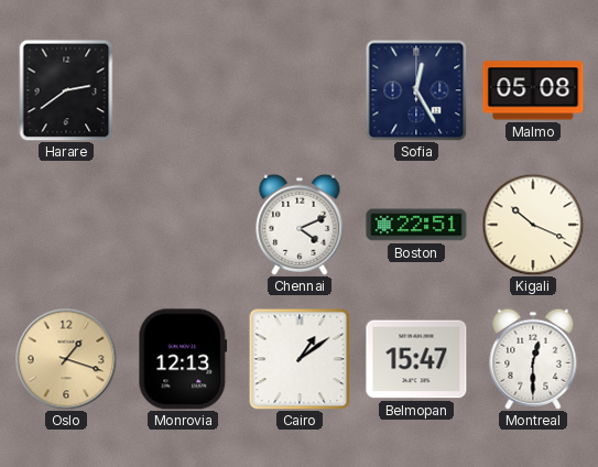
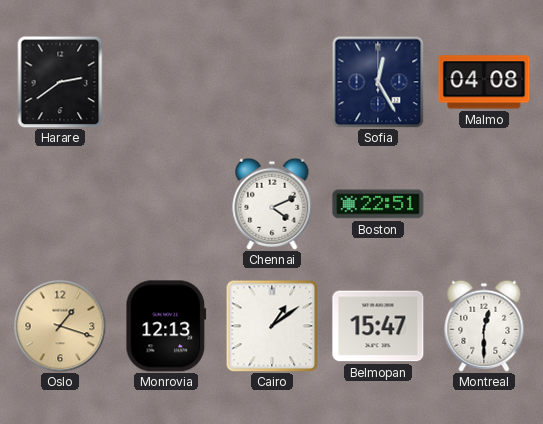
Malmo: 05:08 -> 04:08
Kigali: 10:19 -> none
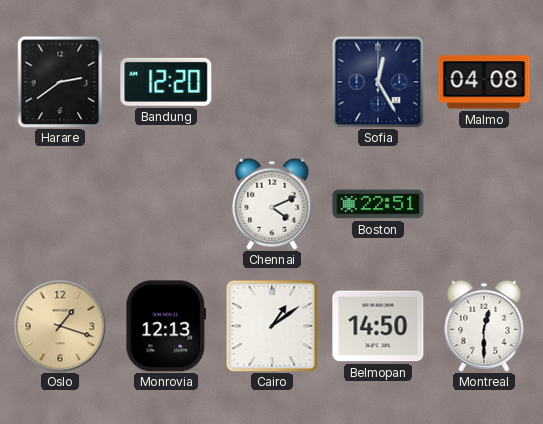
Bandung: none -> 12:20
Belmopan: 15:47 -> 14:50
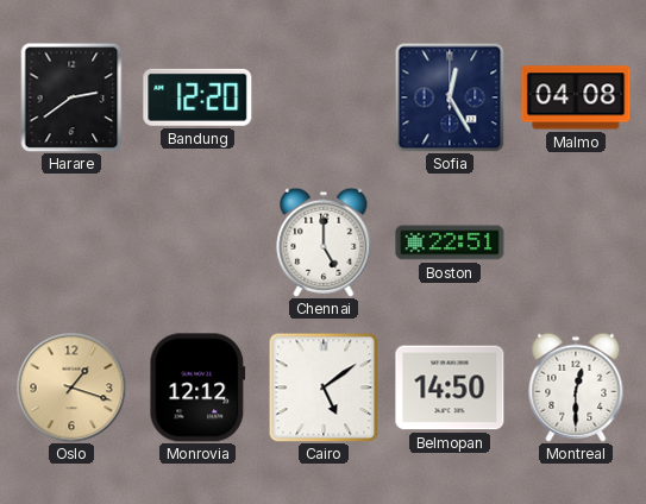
Chennai: 4:11 -> 5:00
Monrovia: 12:13 -> 12:12
Cairo: 1:09 -> 5:09
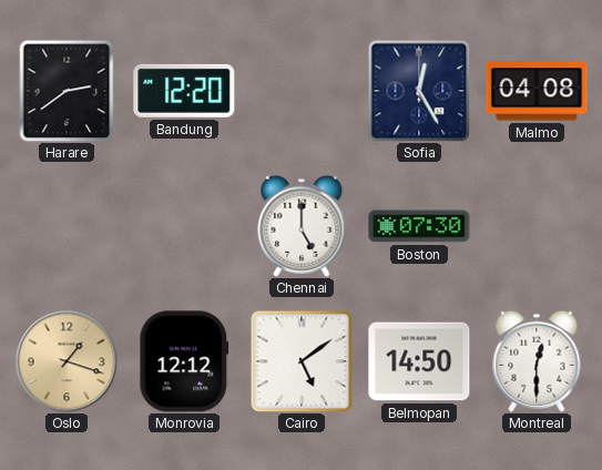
Boston: 22:51 -> 07:30
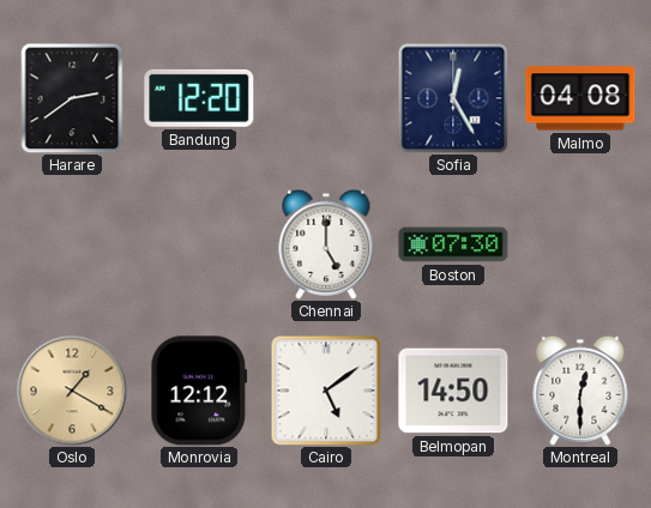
Oslo: 1:18 -> 1:20
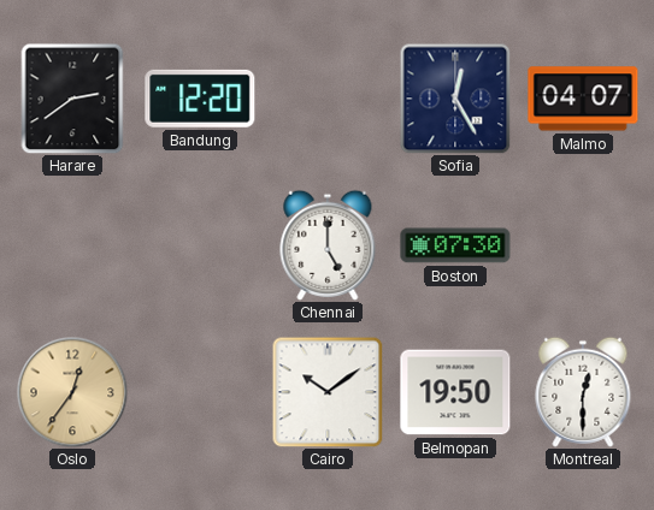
Malmo: 04:08 -> 04:07
Oslo: 1:20 -> 12:36
Monrovia: 12:12 -> none
Cairo: 5:09 -> 10:09
Belmopan: 14:50 -> 19:50
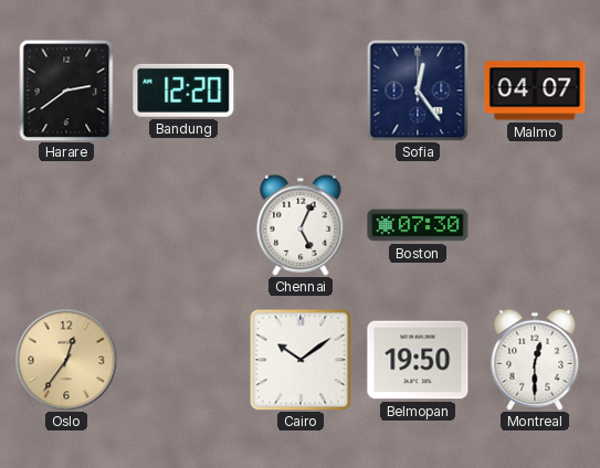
Sofia: 12:25 -> 12:24
Chennai: 5:00 -> 5:04
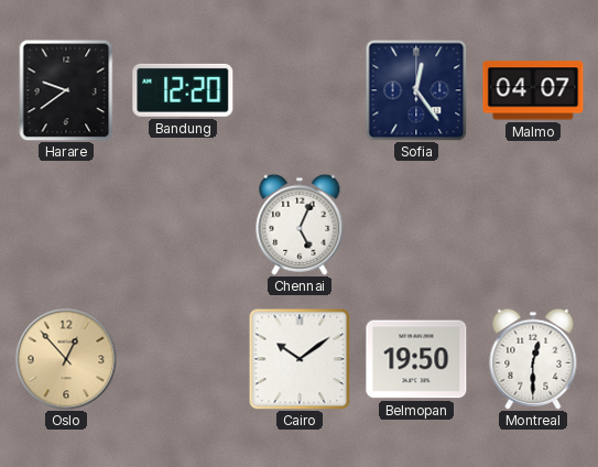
Harare: 2:39 -> 9:39
Boston: 07:30 -> none
Oslo: 12:36 -> 12:53
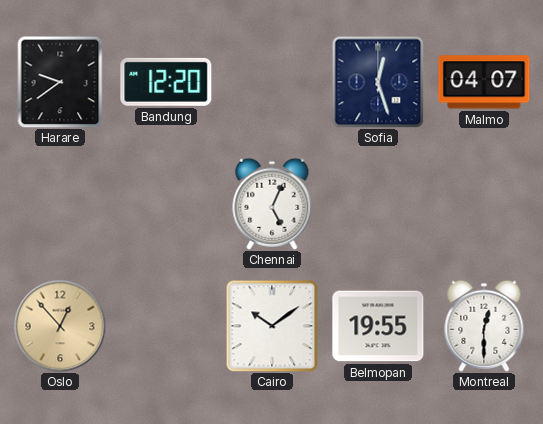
Sofia: 12:24 -> 12:27
Belmopan: 19:50 -> 19:55
